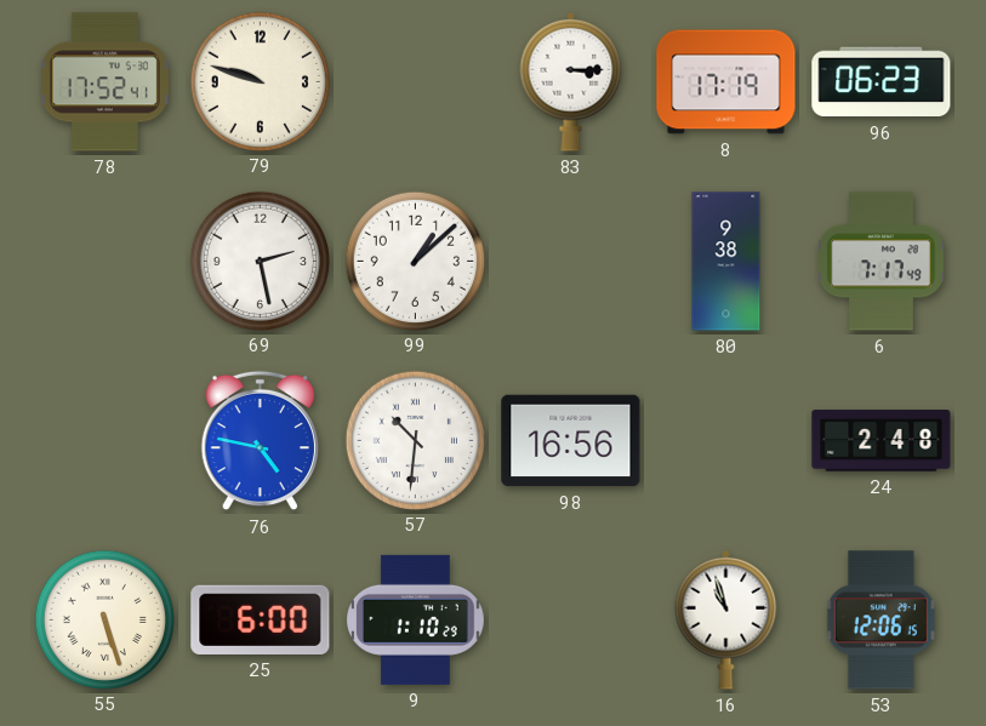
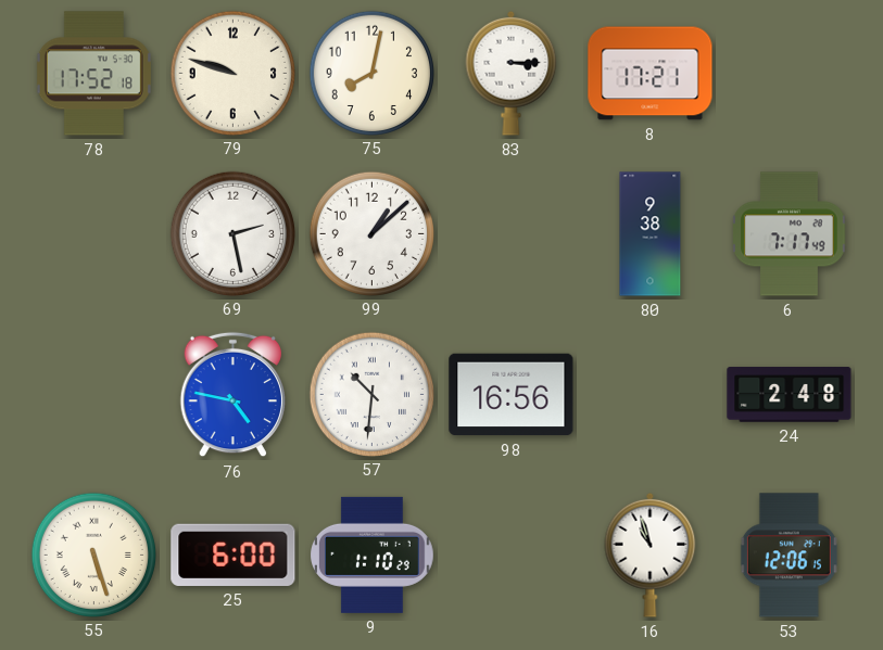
78: 17:52:41 -> 17:52:18
75: none -> 8:02
8: 17:19 -> 17:21
96: 06:23 -> none
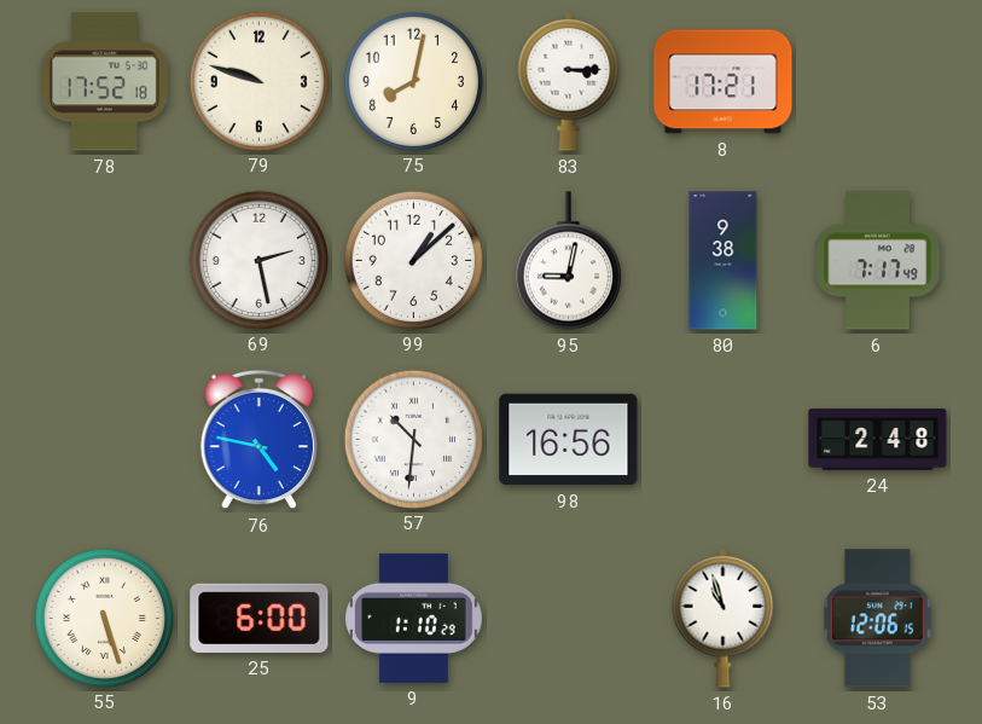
95: none -> 9:02
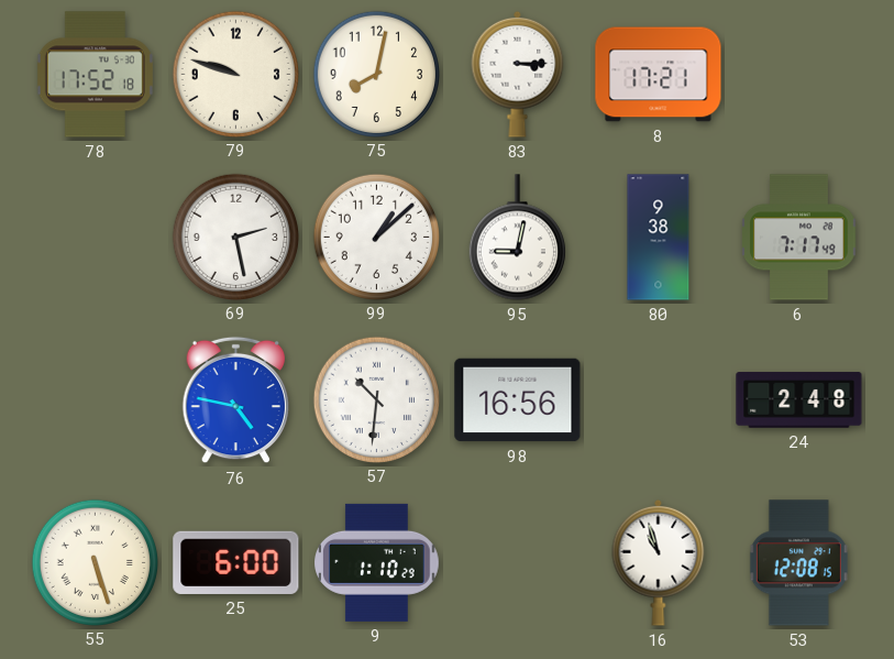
53: 12:06 -> 12:08
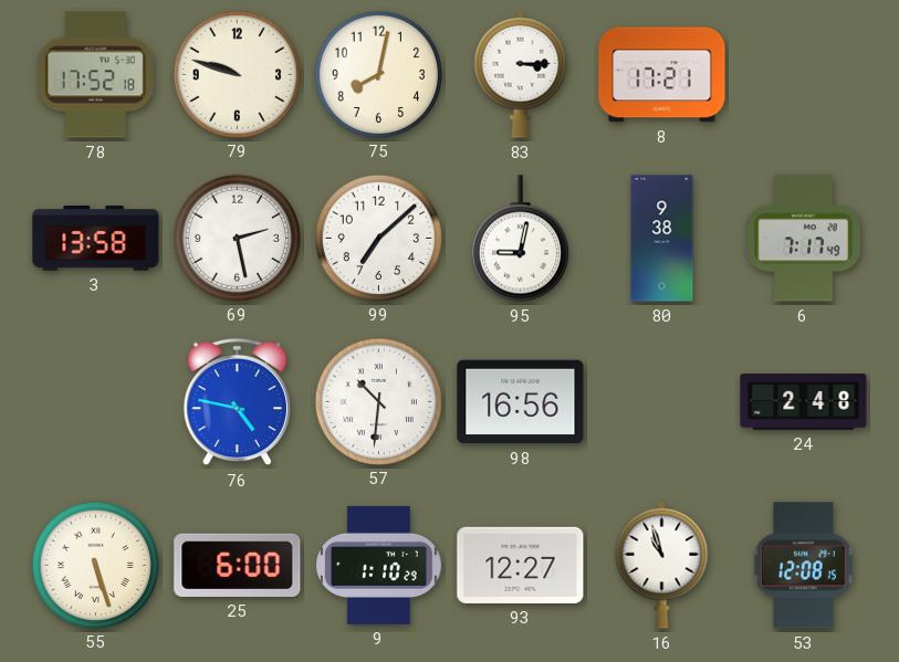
3: none -> 13:58
99: 1:08 -> 7:08
93: none -> 12:27
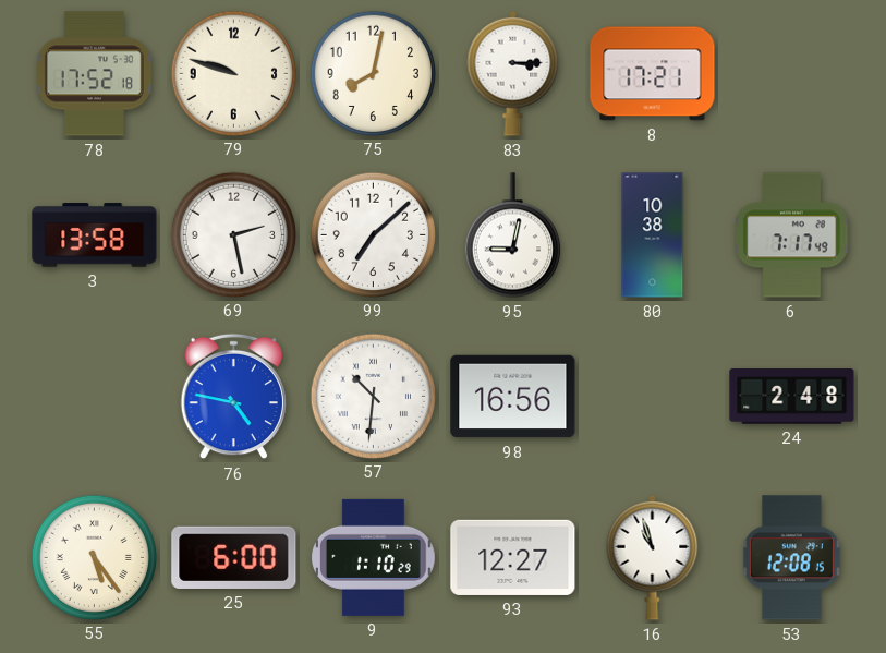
80: 9:38 -> 10:38
55: 5:27 -> 5:24
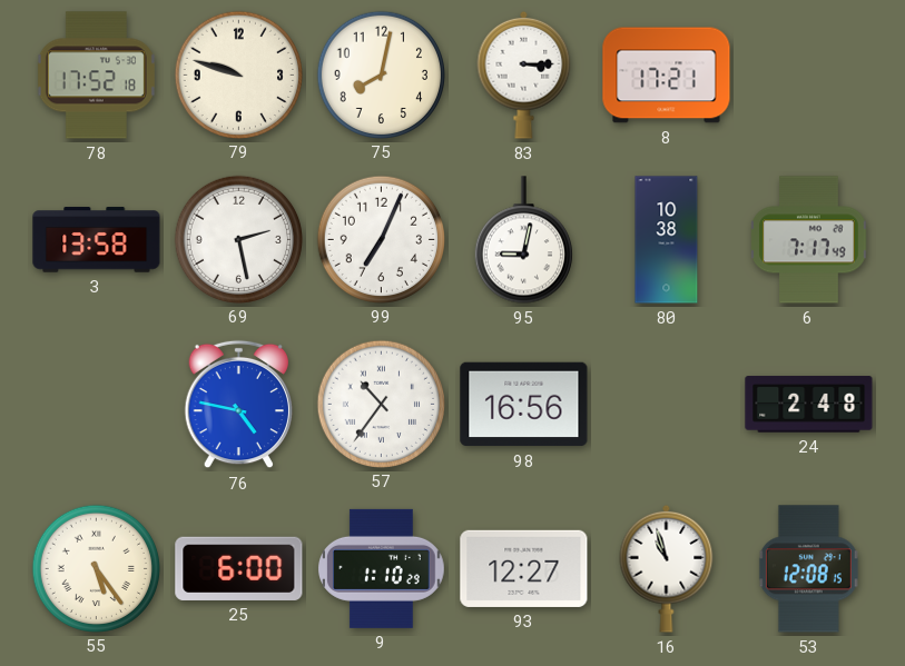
99: 7:08 -> 7:04
57: 10:31 -> 10:36
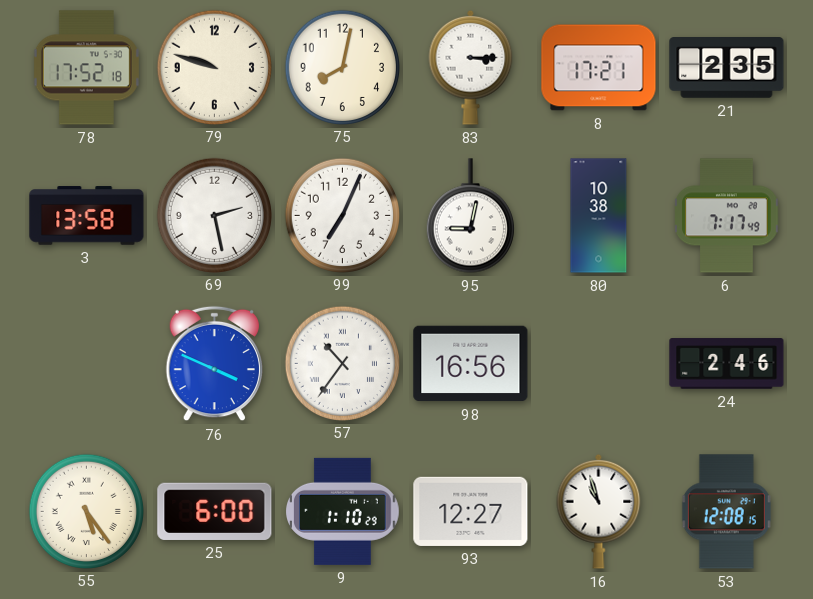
21: none -> 2:35
76: 4:47 -> 3:49
24: 2:48 -> 2:46
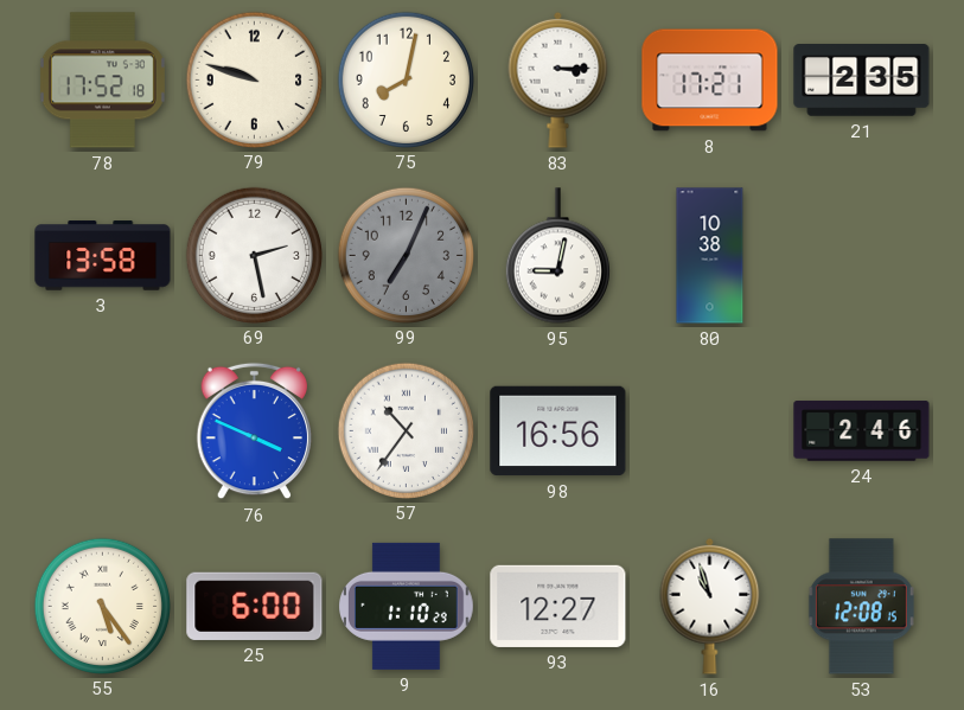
99 dial: white -> grey
6: 7:17 -> none
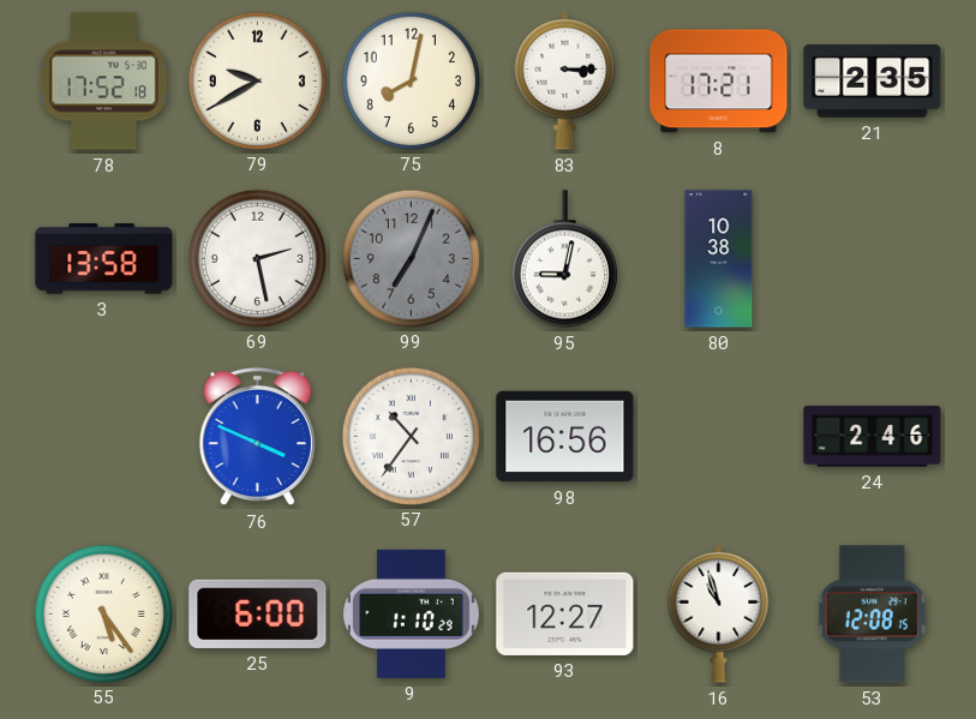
79: 9:48 -> 9:40
